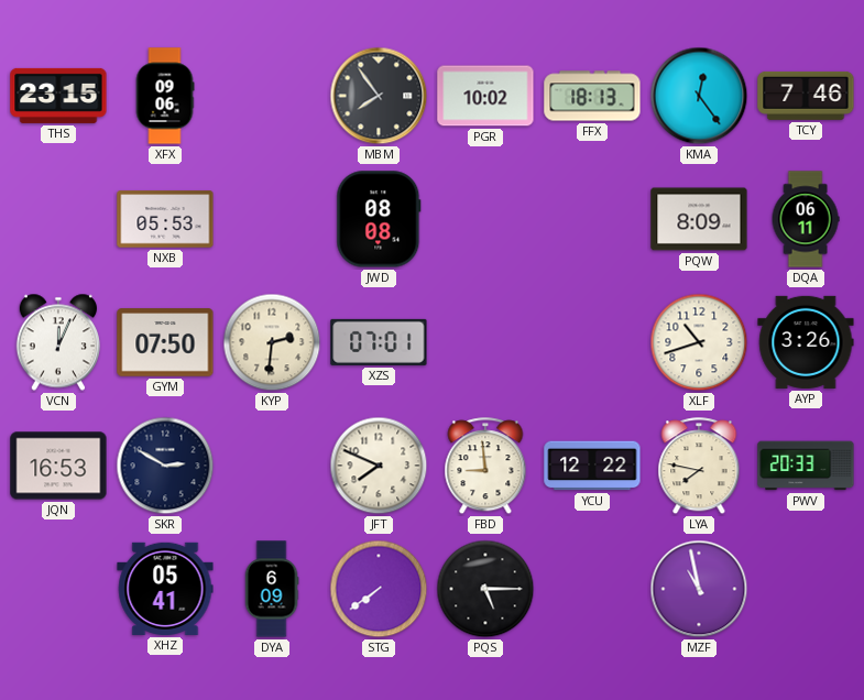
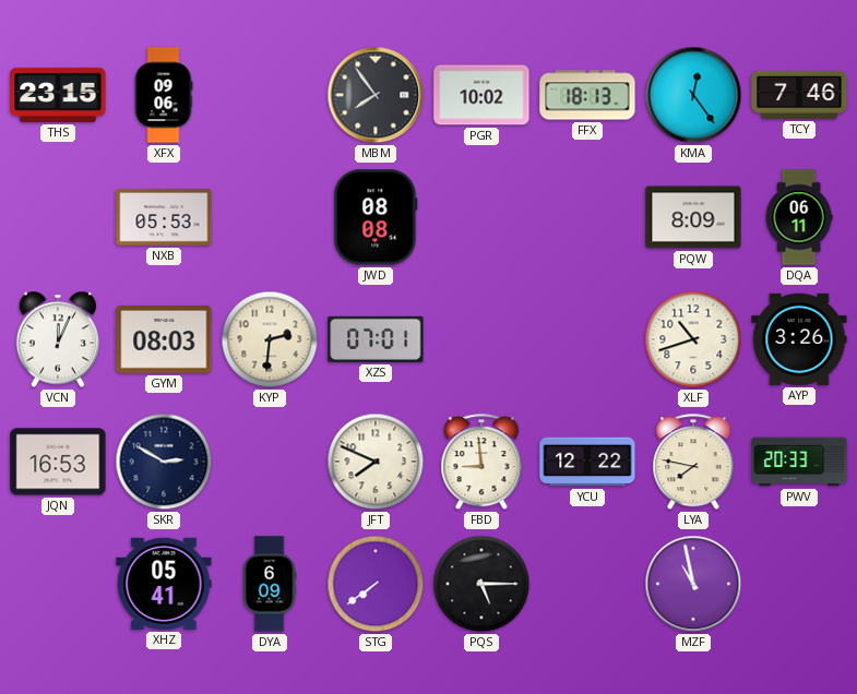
GYM: 07:50 -> 08:03
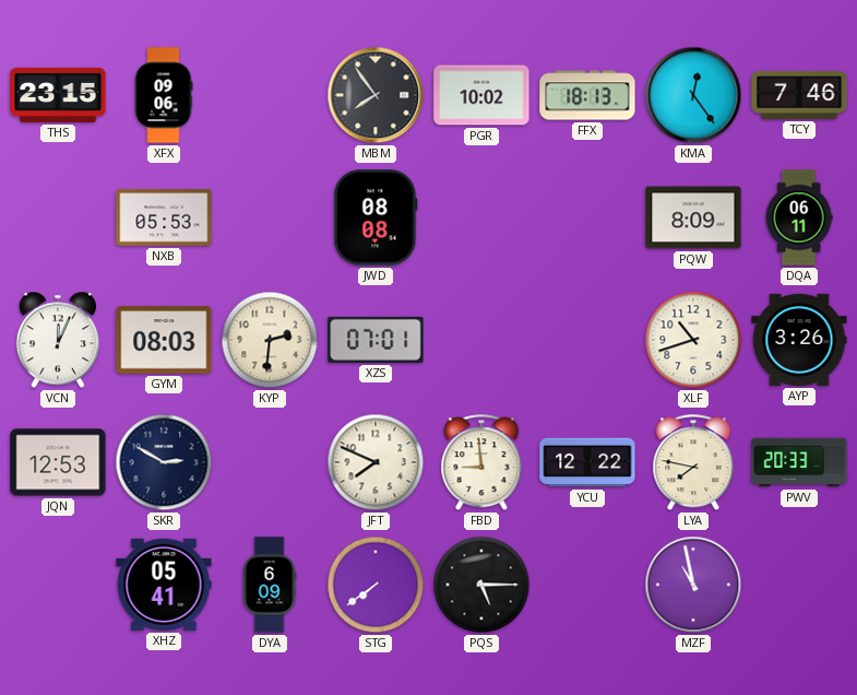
JQN: 16:53 -> 12:53
